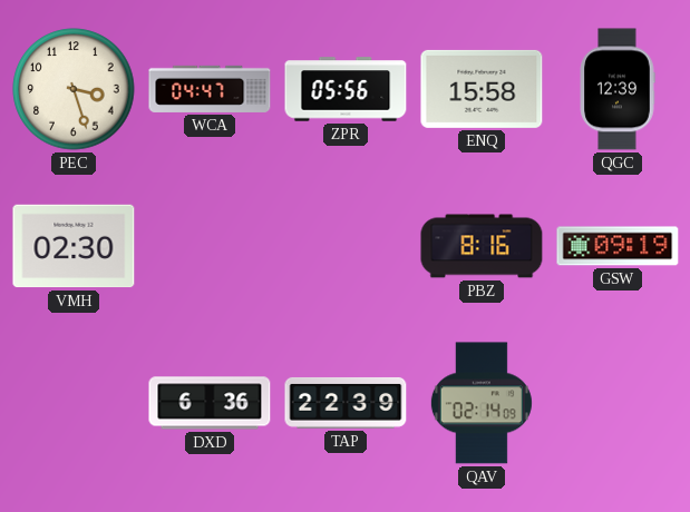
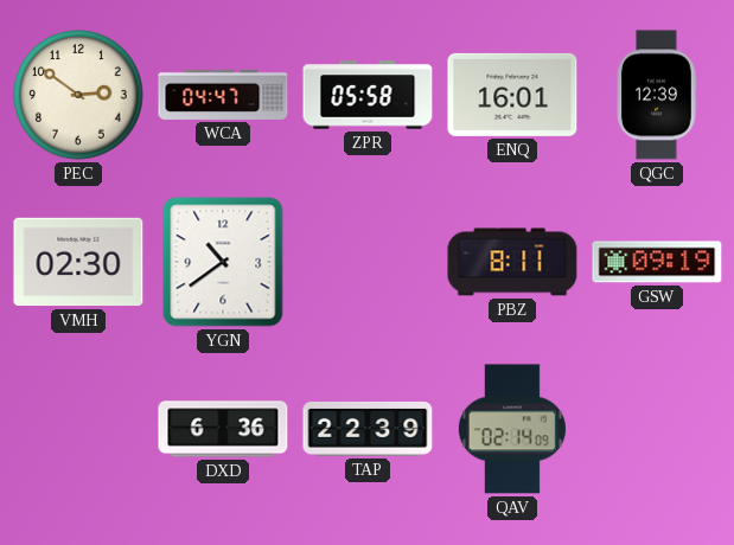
PEC: 3:27 -> 2:51
ZPR: 05:56 -> 05:58
ENQ: 15:58 -> 16:01
YGN: none -> 10:39
PBZ: 8:16 -> 8:11
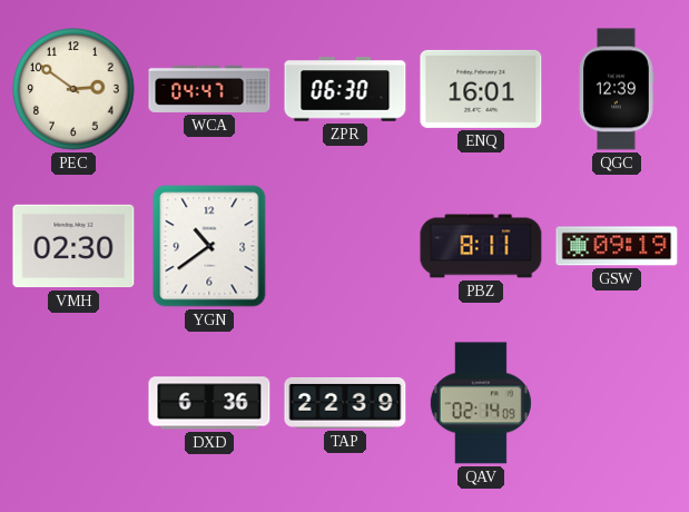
ZPR: 05:58 -> 06:30
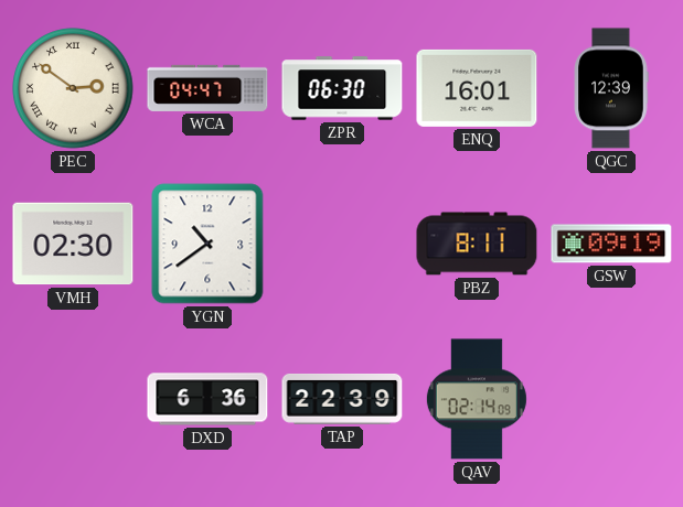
PEC numerals: Arabic -> Roman
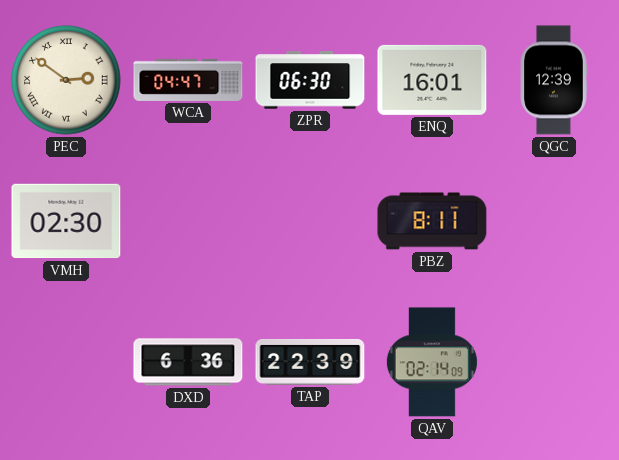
YGN: 10:39 -> none
GSW: 09:19 -> none
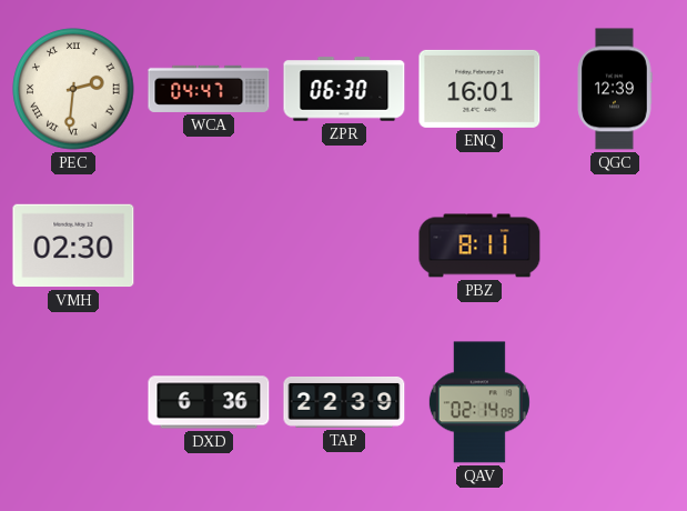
PEC: 2:51 -> 2:31
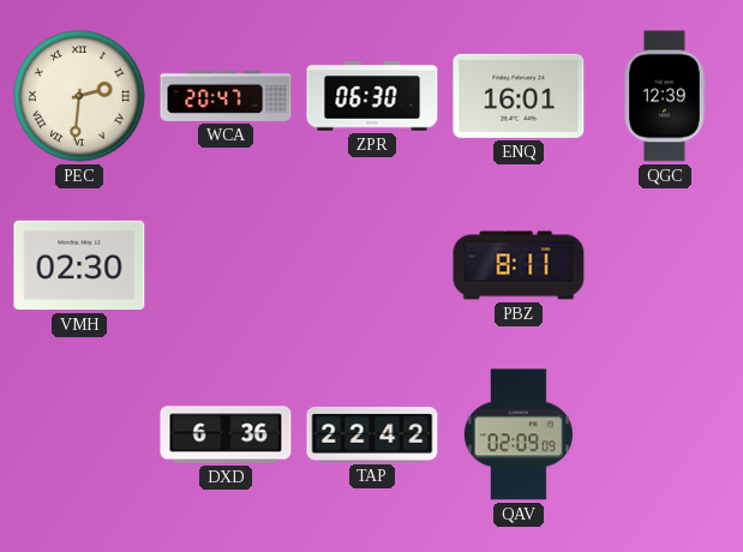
WCA: 04:47 -> 20:47
TAP: 22:39 -> 22:42
QAV: 02:14 -> 02:09
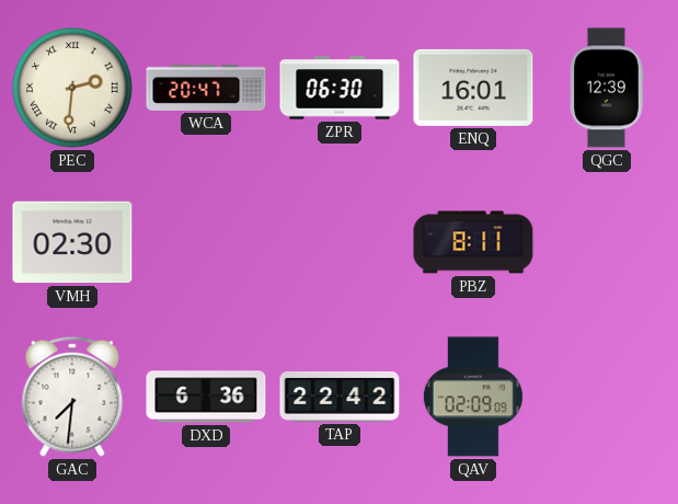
GAC: none -> 7:31
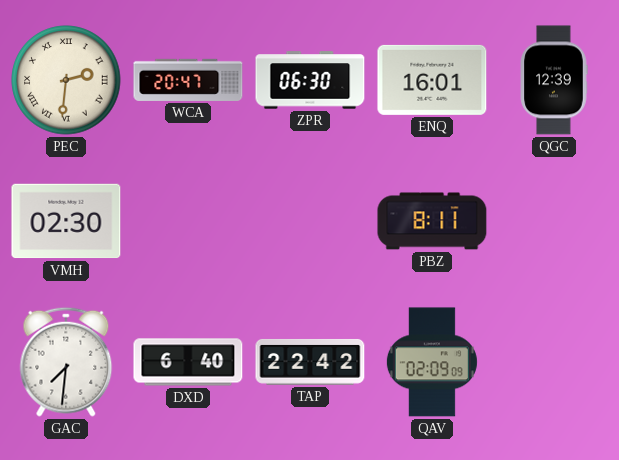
DXD: 6:36 -> 6:40
